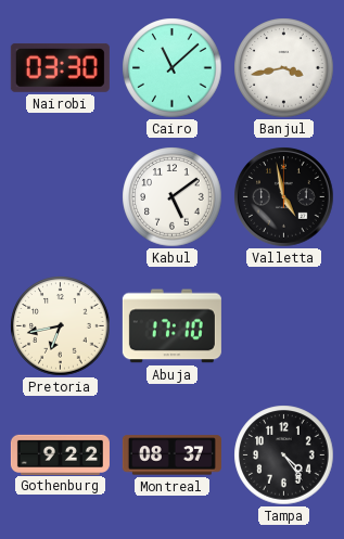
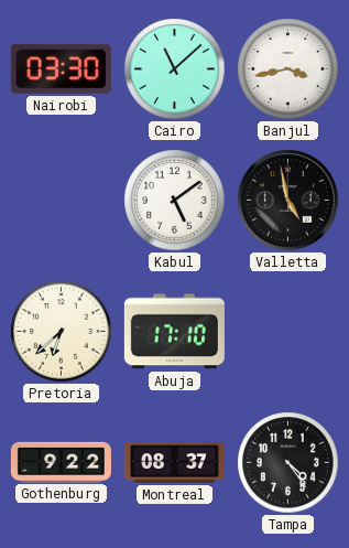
Pretoria: 6:43 -> 6:38
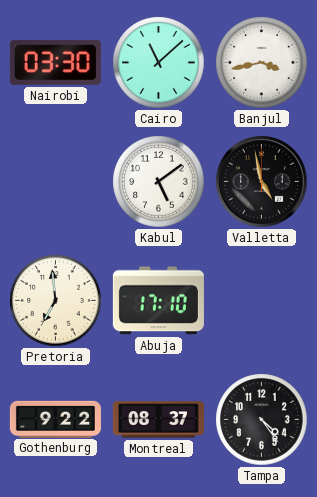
Pretoria: 6:38 -> 6:59
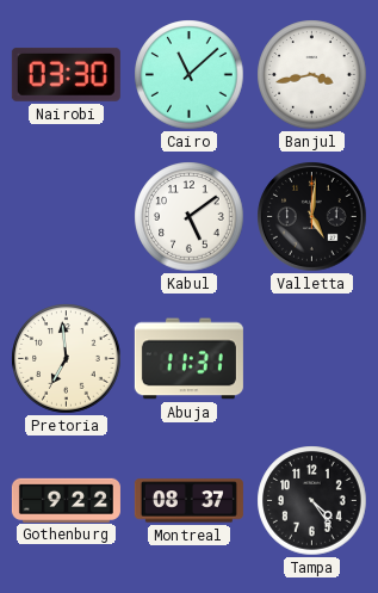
Valletta: 4:58 -> 5:01
Abuja: 17:10 -> 11:31
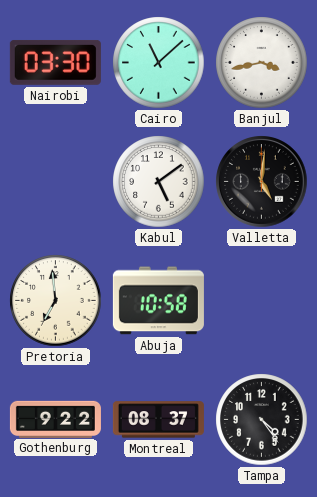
Abuja: 11:31 -> 10:58
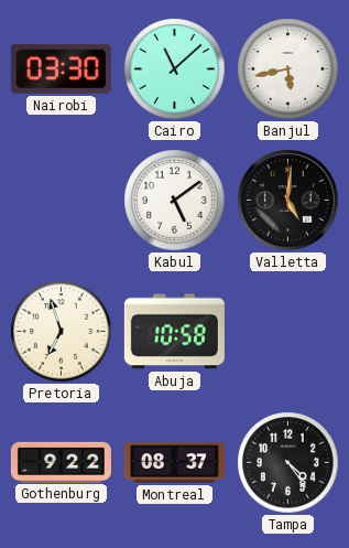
Banjul: 3:43 -> 5:43
Pretoria: 6:59 -> 6:57
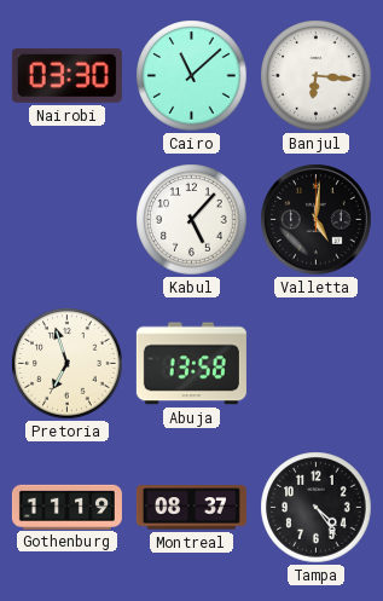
Banjul: 5:43 -> 6:16
Kabul: 5:09 -> 5:07
Abuja: 10:58 -> 13:58
Gothenburg: 9:22 -> 11:19
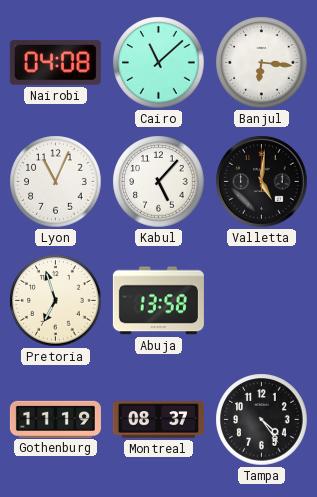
Nairobi: 03:30 -> 04:08
Lyon: none -> 11:04
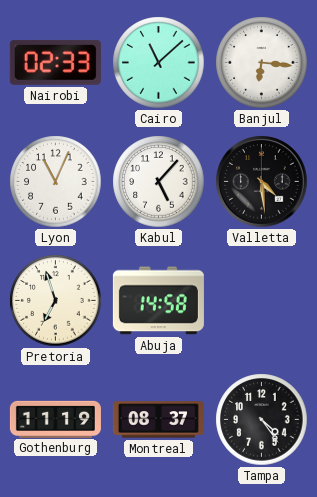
Nairobi: 04:08 -> 02:33
Valletta: 5:01 -> 4:29
Abuja: 13:58 -> 14:58
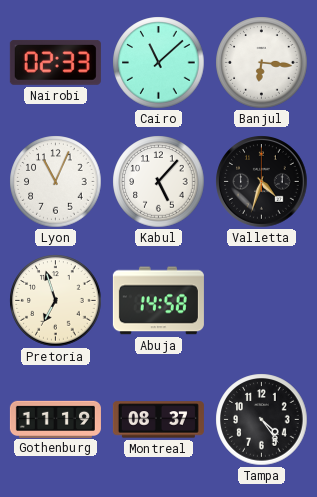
Valletta: 4:29 -> 4:33
